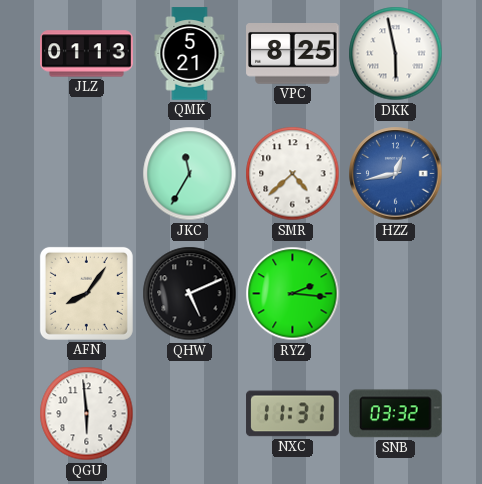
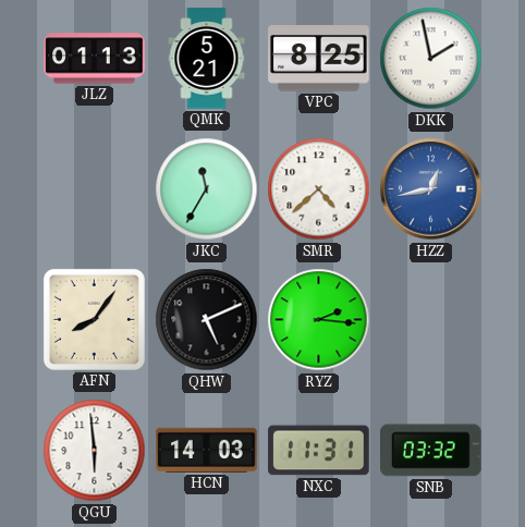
DKK: 5:58 -> 1:58
HCN: none -> 14:03
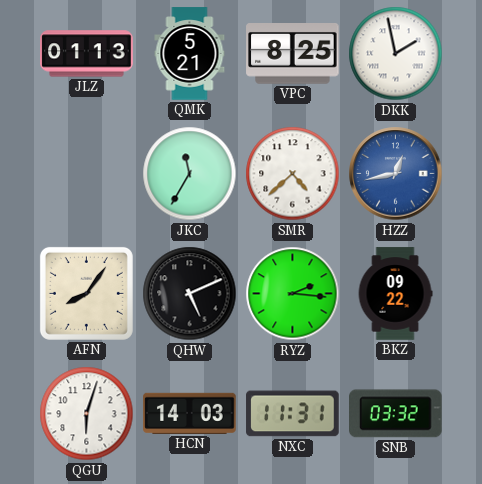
BKZ: none -> 09:22
QGU: 5:59 -> 6:03
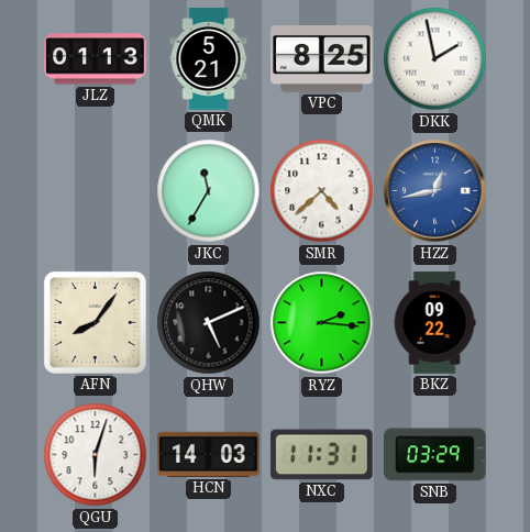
SNB: 03:32 -> 03:29
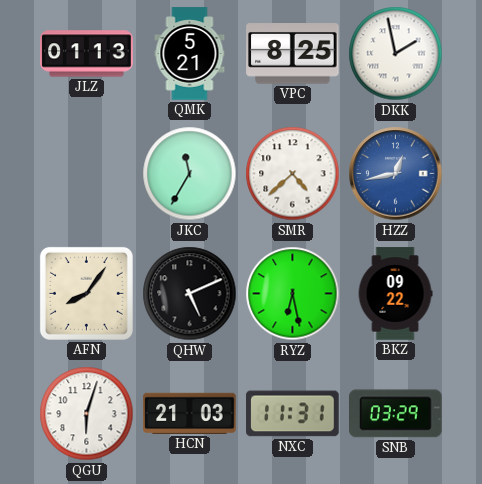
RYZ: 2:16 -> 6:28
HCN: 14:03 -> 21:03
